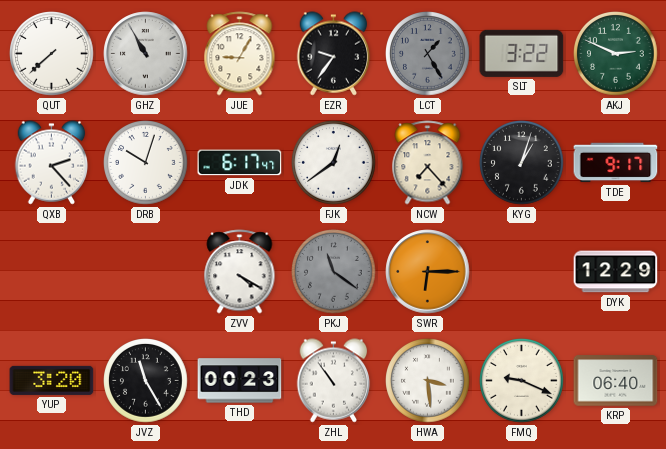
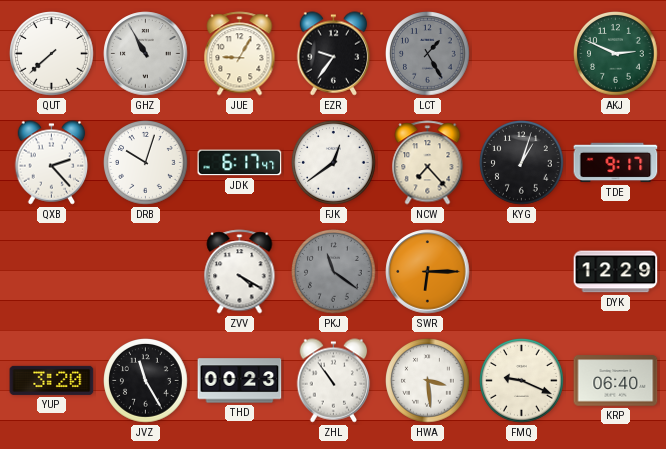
SLT: 3:22 -> none
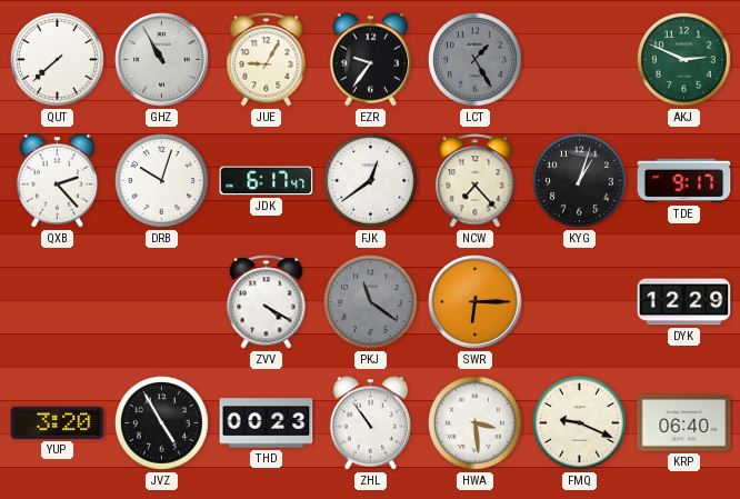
JVZ: 11:25 -> 4:55
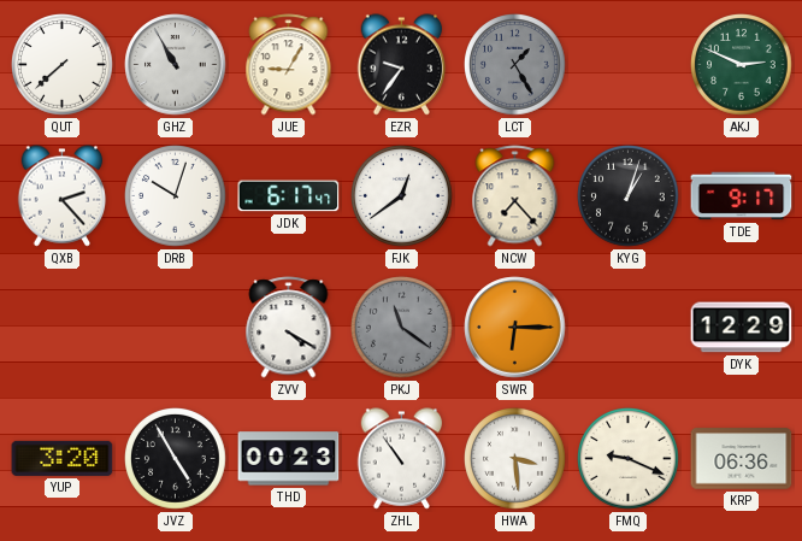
KRP: 06:40 -> 06:36
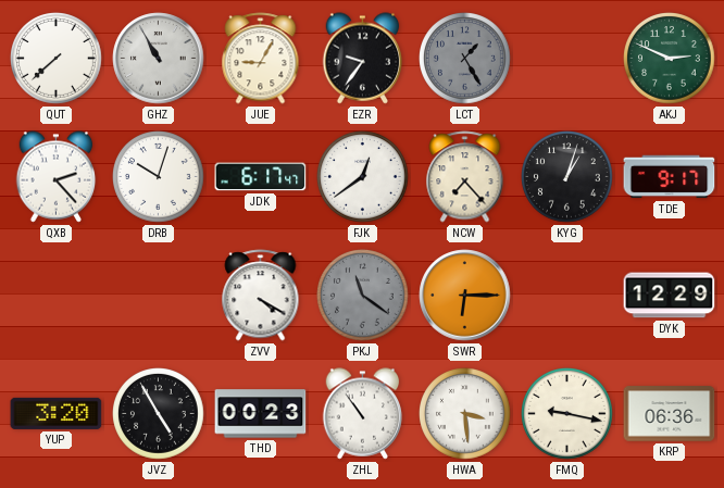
FMQ: 9:19 -> 9:17
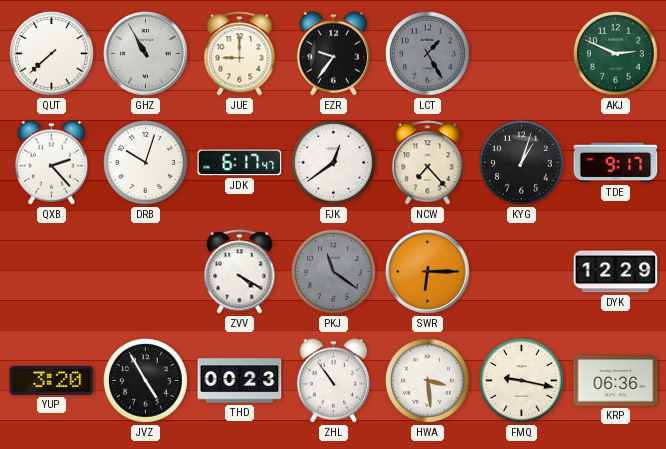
JUE: 9:05 -> 9:00
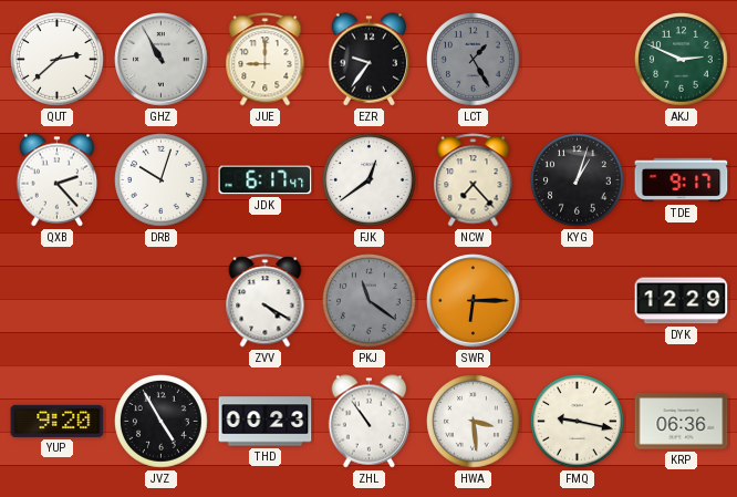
QUT: 7:38 -> 2:38
YUP: 3:20 -> 9:20
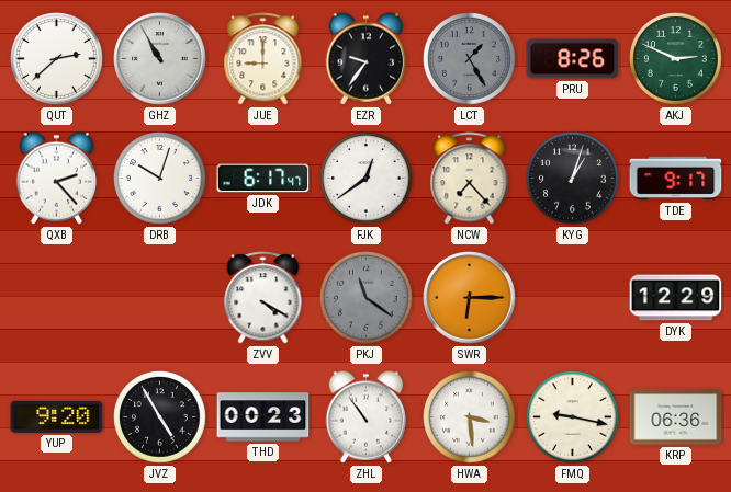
PRU: none -> 8:26
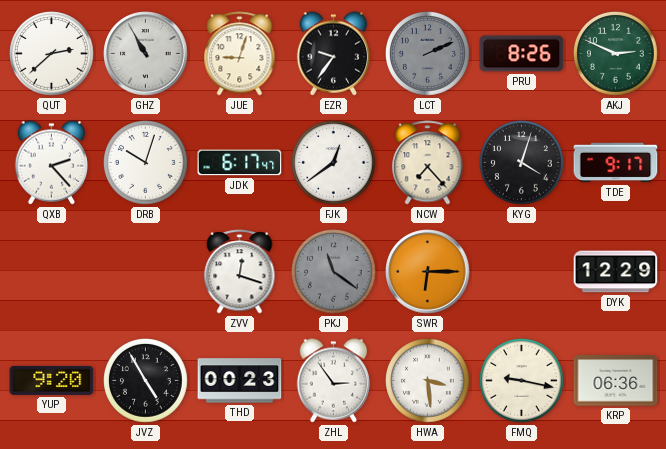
JUE: 9:00 -> 9:03
LCT: 1:25 -> 2:11
KYG: 1:03 -> 4:03
ZVV: 4:20 -> 12:18
ZHL: 10:54 -> 2:54
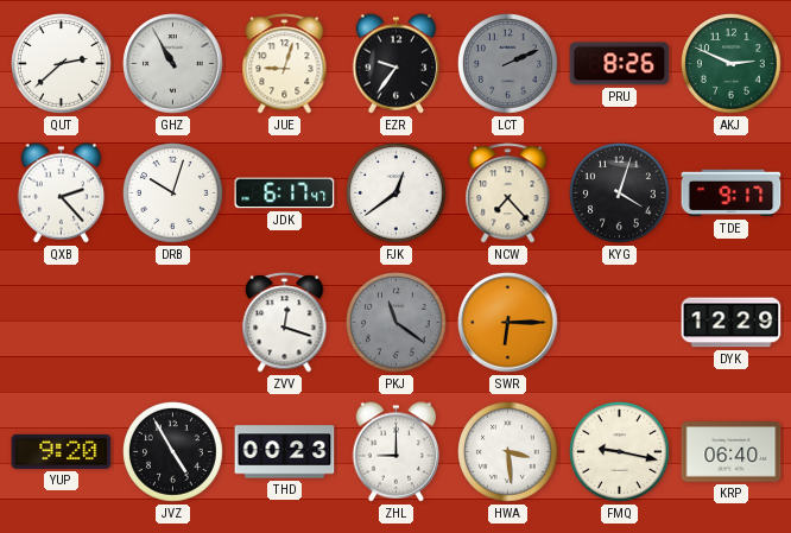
ZHL: 2:54 -> 9:00
KRP: 06:36 -> 06:40
